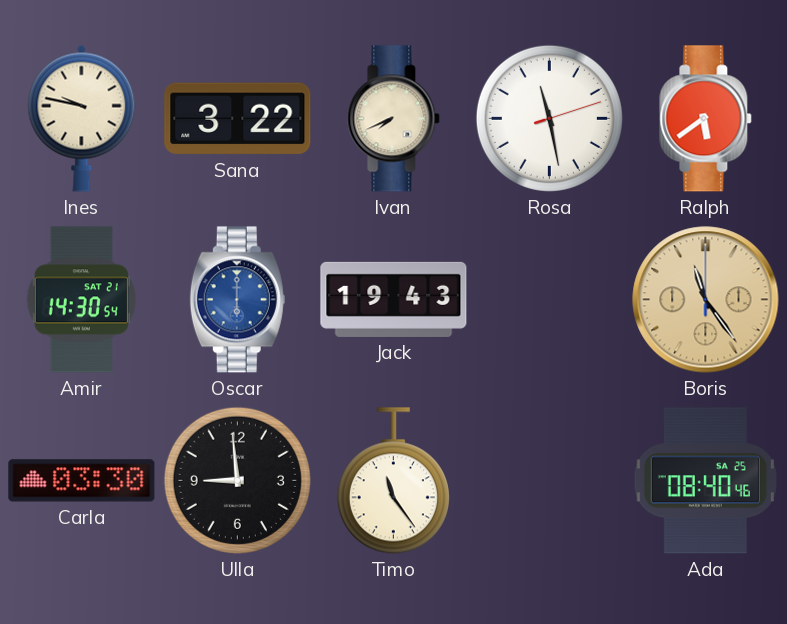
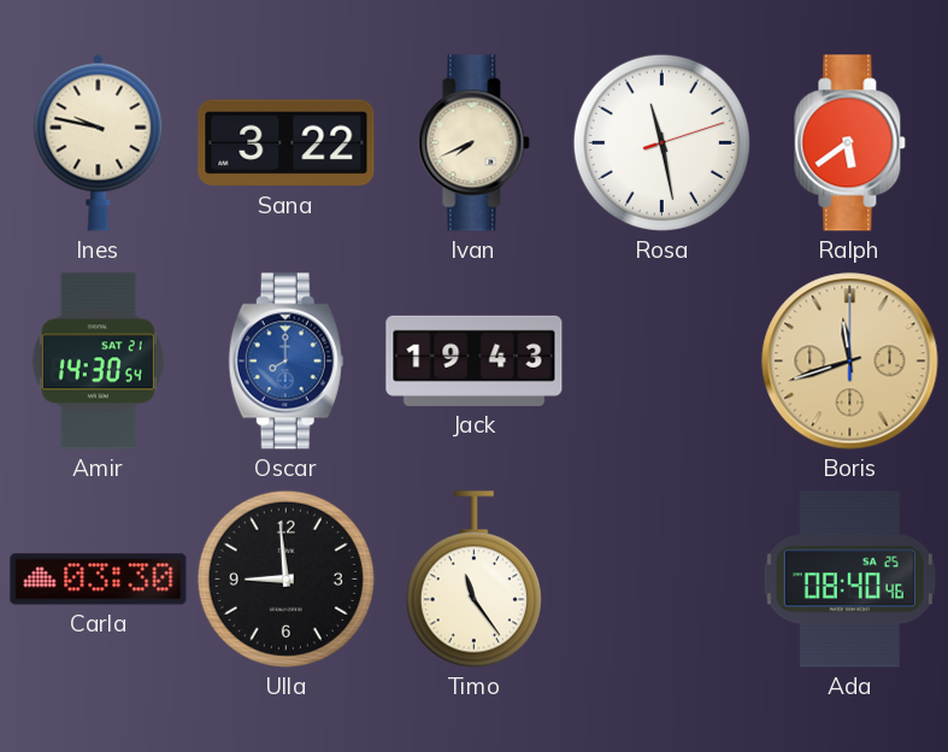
Oscar: 6:00 -> 8:00
Boris: 11:24 -> 11:42
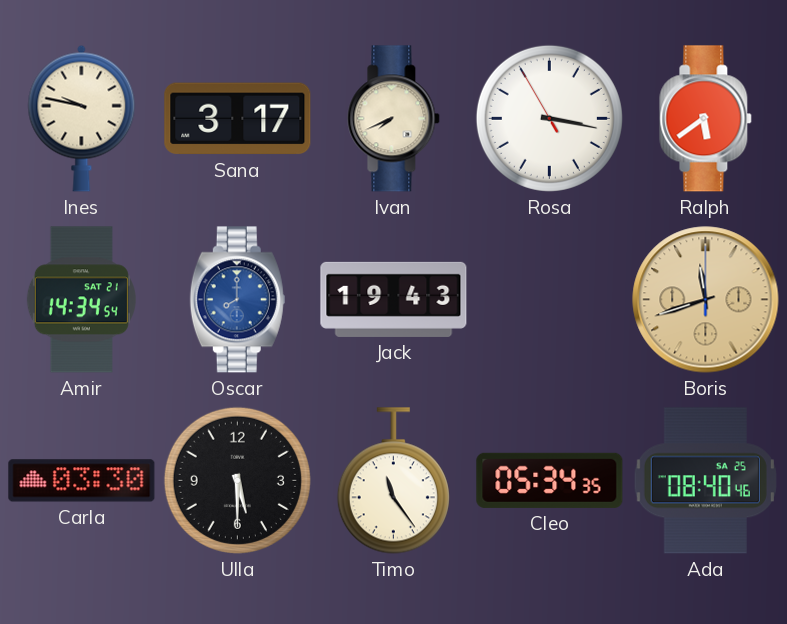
Sana: 3:22 -> 3:17
Rosa: 11:28 -> 3:16
Amir: 14:30 -> 14:34
Ulla: 8:59 -> 5:30
Cleo: none -> 05:34
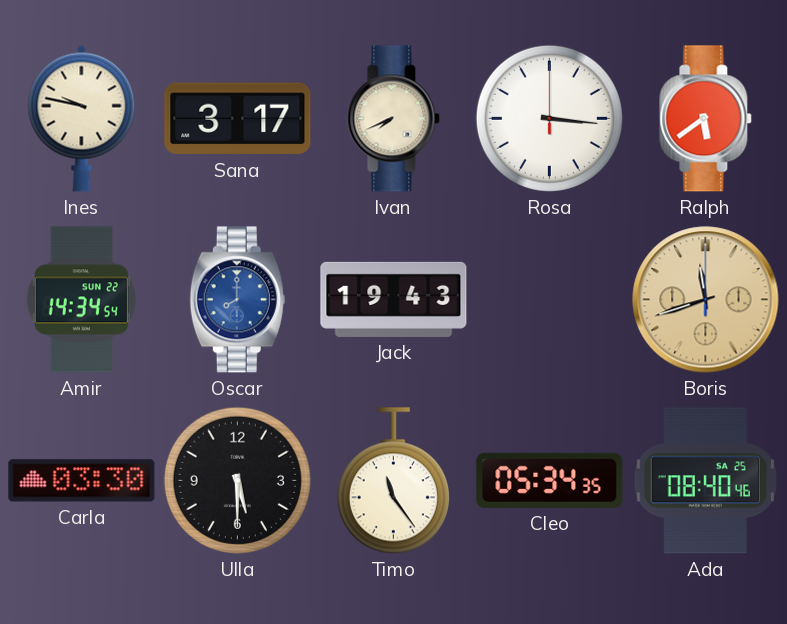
Rosa: 3:16:55 -> 3:16:00
Amir date: SAT 21 -> SUN 22
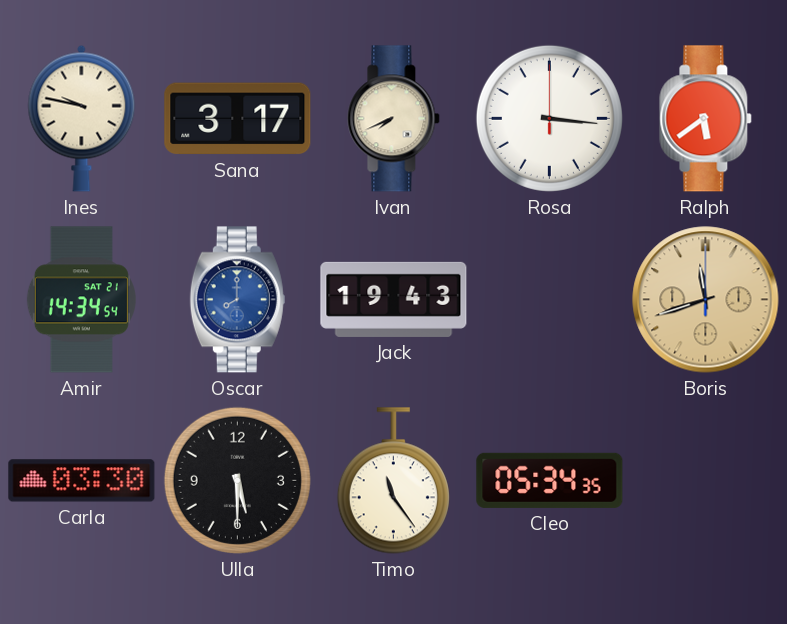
Amir date: SUN 22 -> SAT 21
Ada: 08:40 -> none
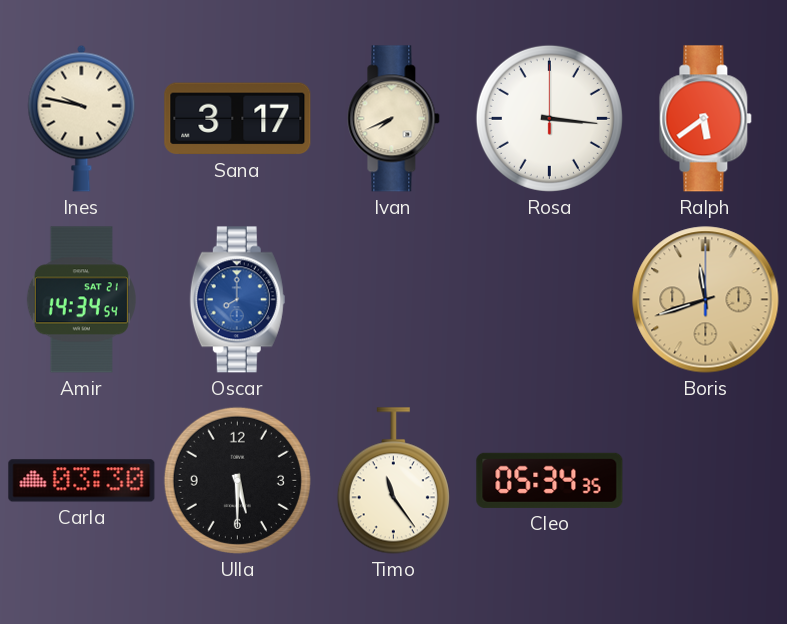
Jack: 19:43 -> none
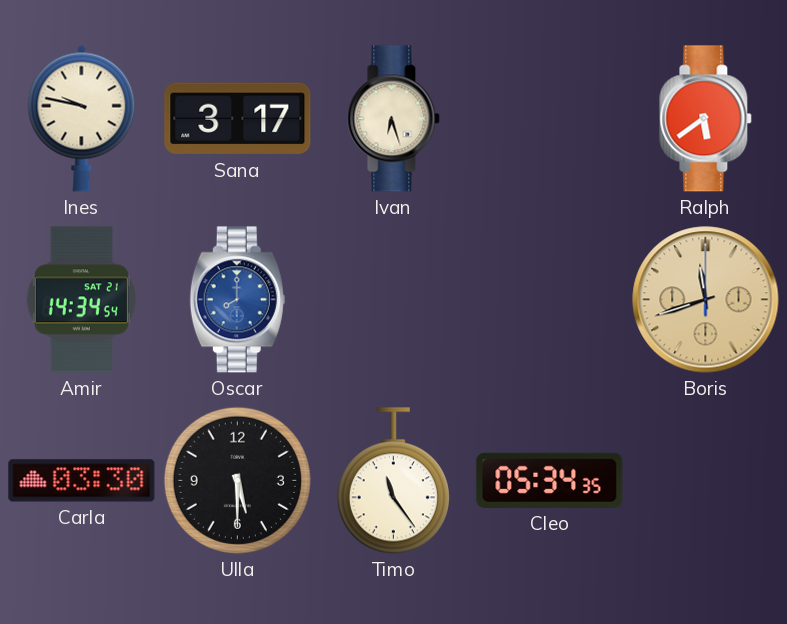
Ivan: 7:41 -> 6:27
Rosa: 3:16 -> none
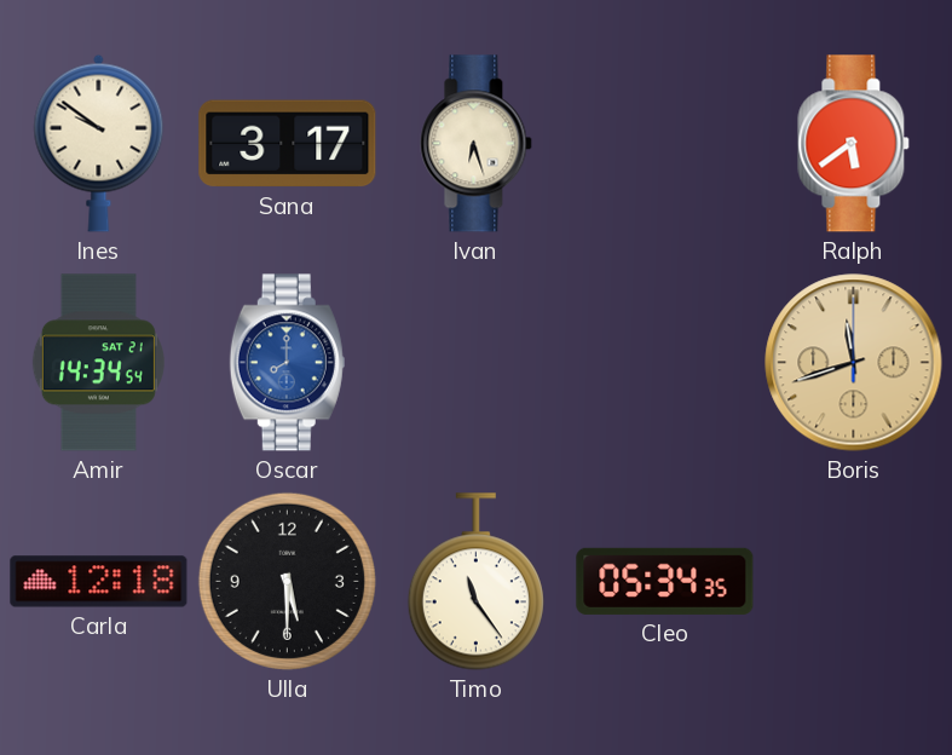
Ines: 9:47 -> 9:51
Carla: 03:30 -> 12:18
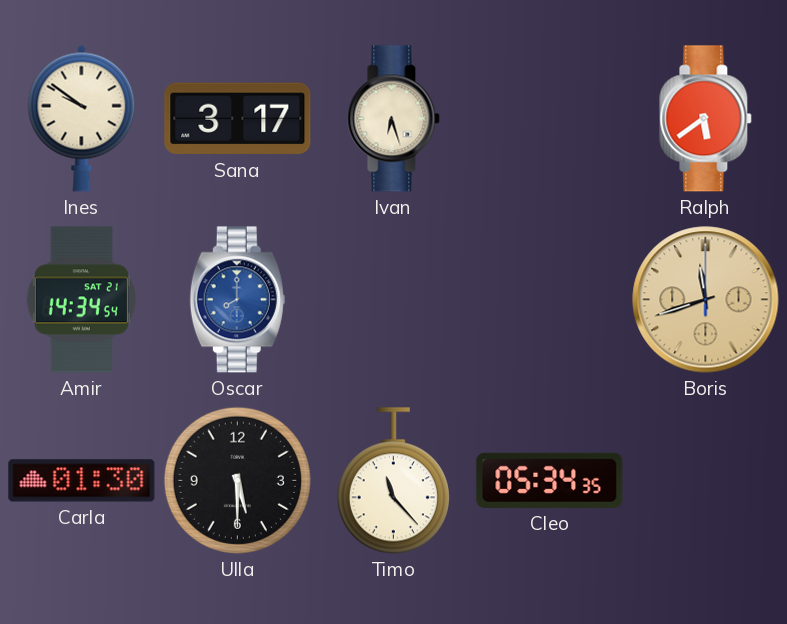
Carla: 12:18 -> 01:30
Timo: 11:24 -> 11:23
